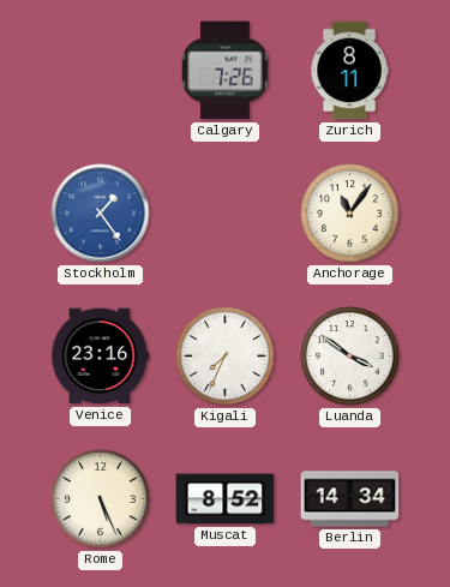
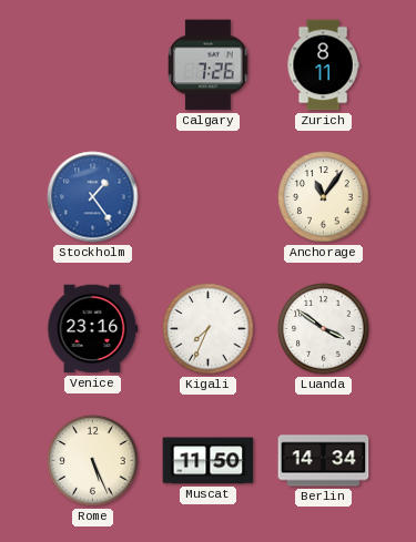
Muscat: 8:52 -> 11:50
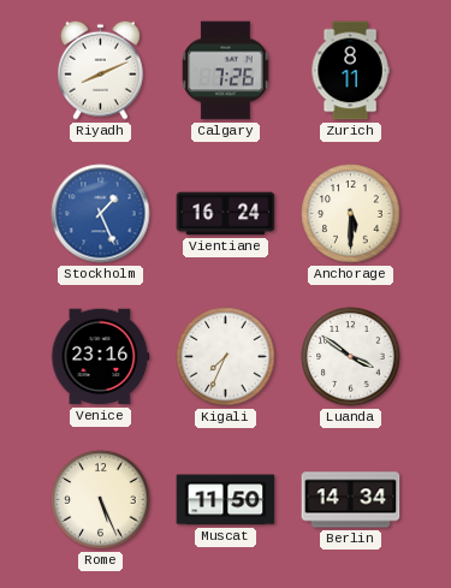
Riyadh: none -> 8:11
Stockholm: 1:24 -> 1:26
Vientiane: none -> 16:24
Anchorage: 11:06 -> 5:30
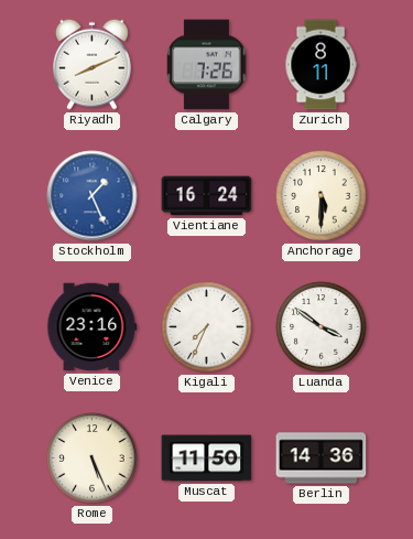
Berlin: 14:34 -> 14:36
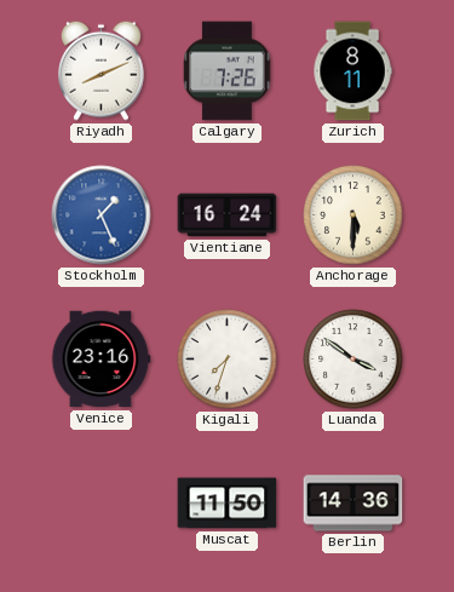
Kigali: 7:34 -> 7:33
Rome: 5:26 -> none
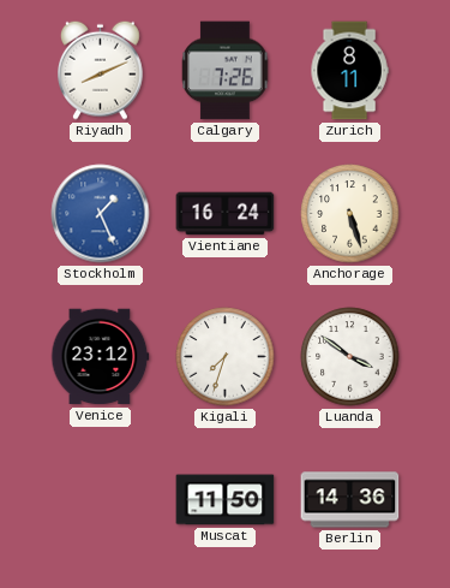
Anchorage: 5:30 -> 5:27
Venice: 23:16 -> 23:12
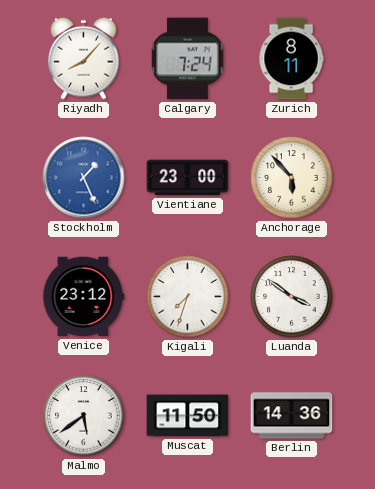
Riyadh: 8:11 -> 8:07
Calgary: 7:26 -> 7:24
Vientiane: 16:24 -> 23:00
Anchorage: 5:27 -> 5:53
Malmo: none -> 5:39
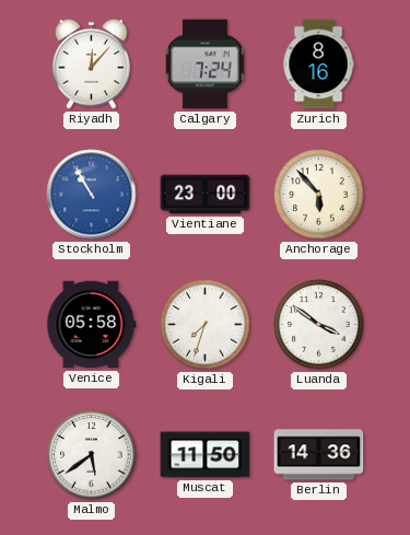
Riyadh: 8:07 -> 12:07
Zurich: 8:11 -> 8:16
Stockholm: 1:26 -> 10:55
Venice: 23:12 -> 05:58
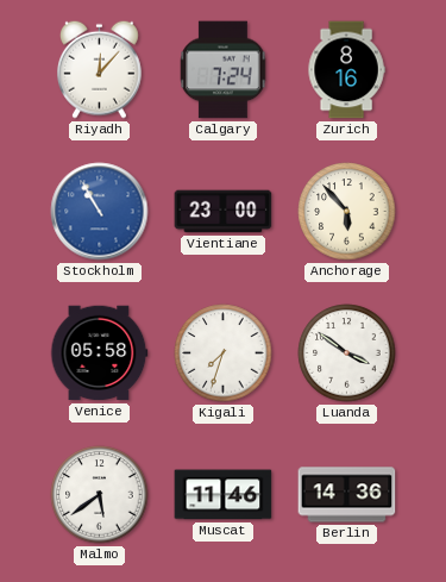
Muscat: 11:50 -> 11:46
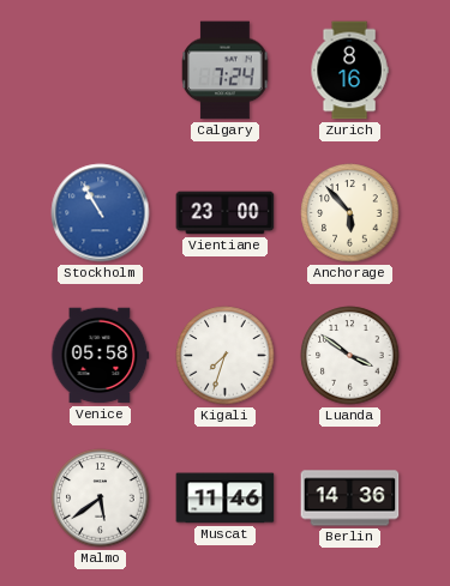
Riyadh: 12:07 -> none
